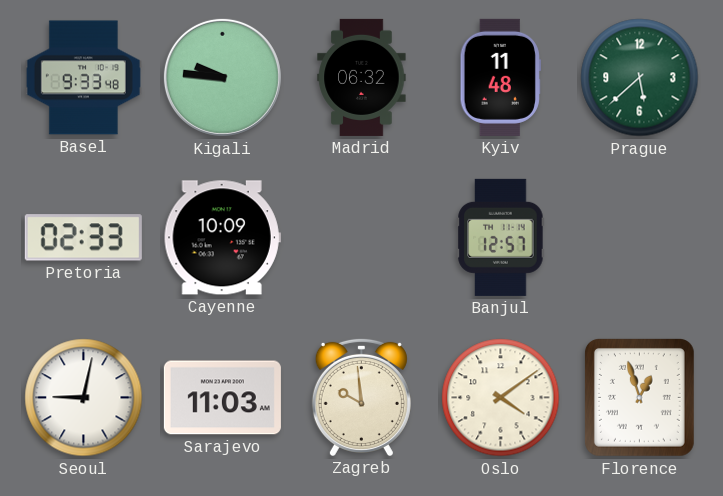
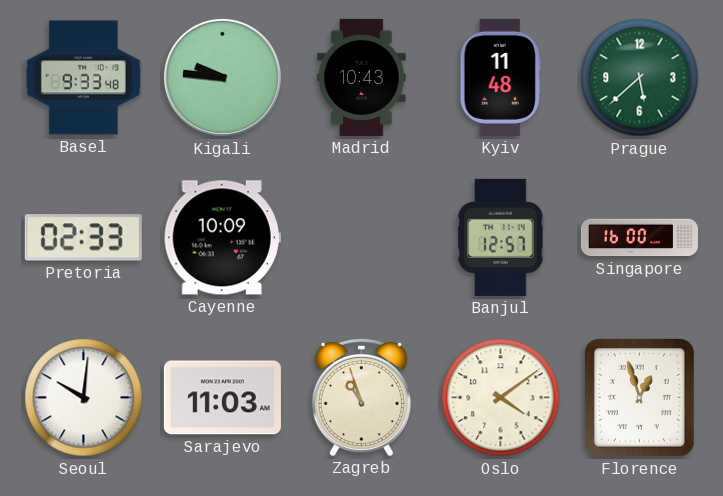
Madrid: 06:32 -> 10:43
Singapore: none -> 16:00
Seoul: 9:02 -> 10:01
Zagreb: 9:59 -> 10:57
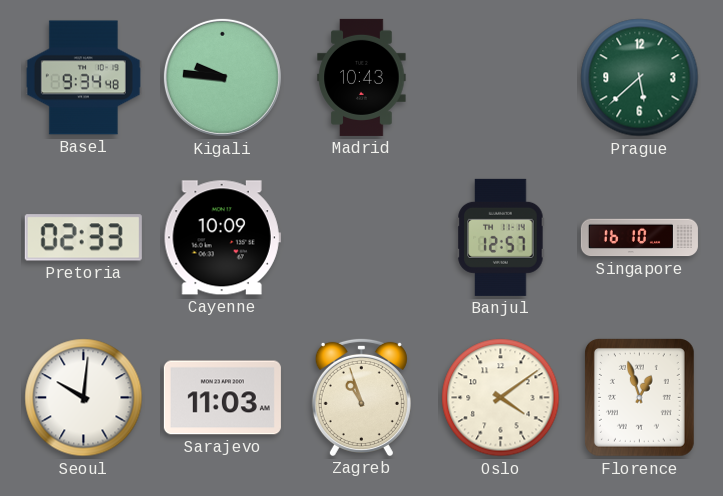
Basel: 9:33 -> 9:34
Kyiv: 11:48 -> none
Singapore: 16:00 -> 16:10
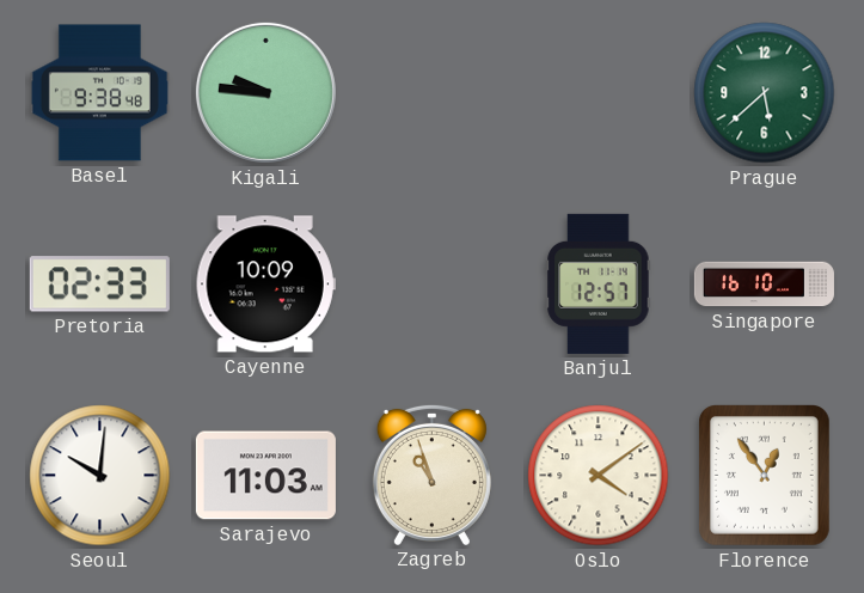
Basel: 9:34 -> 9:38
Madrid: 10:43 -> none
Florence: 12:57 -> 12:54
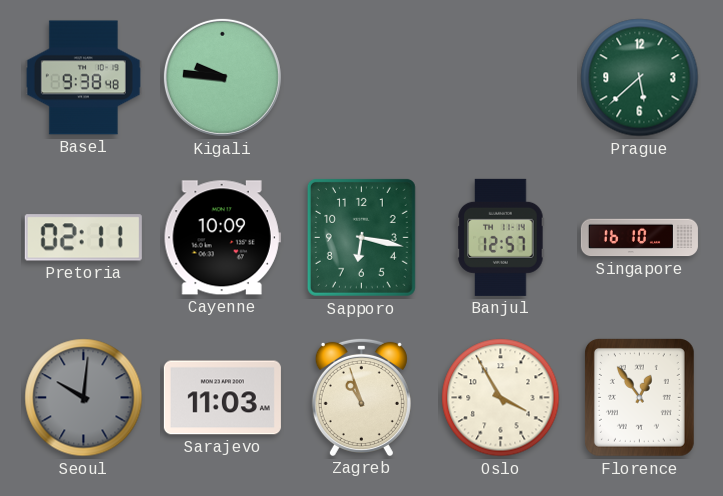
Pretoria: 02:33 -> 02:11
Sapporo: none -> 6:17
Seoul dial: white -> grey
Oslo: 4:09 -> 3:55
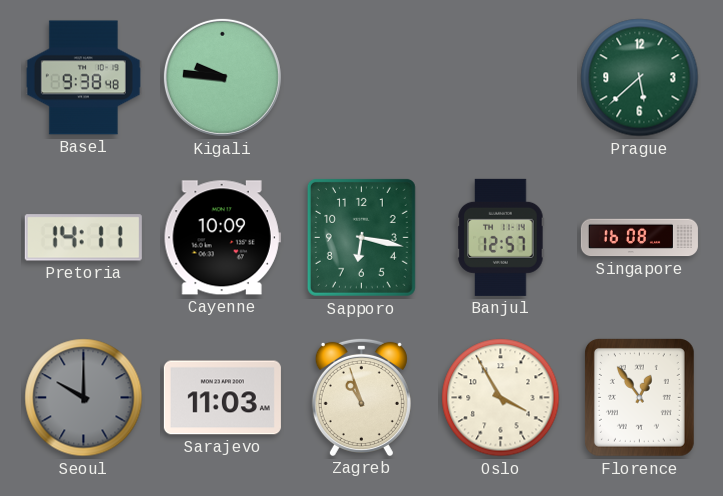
Pretoria: 02:11 -> 14:11
Singapore: 16:10 -> 16:08
Seoul: 10:01 -> 10:00
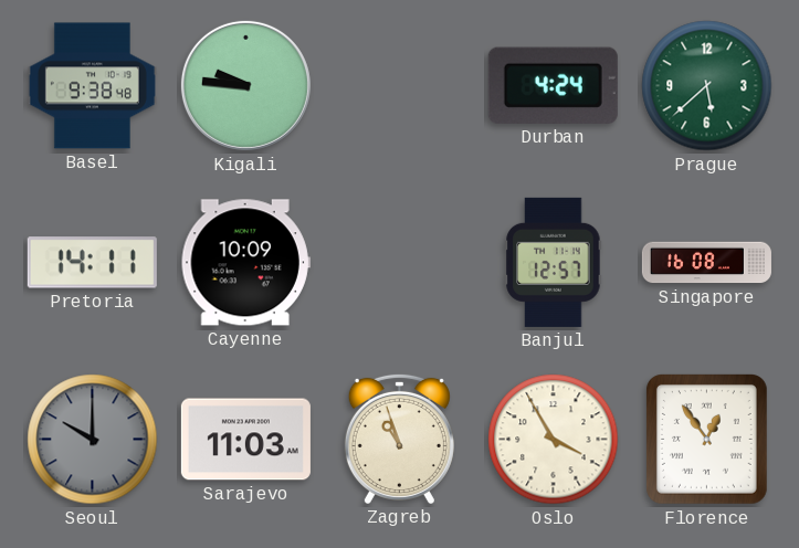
Durban: none -> 4:24
Sapporo: 6:17 -> none
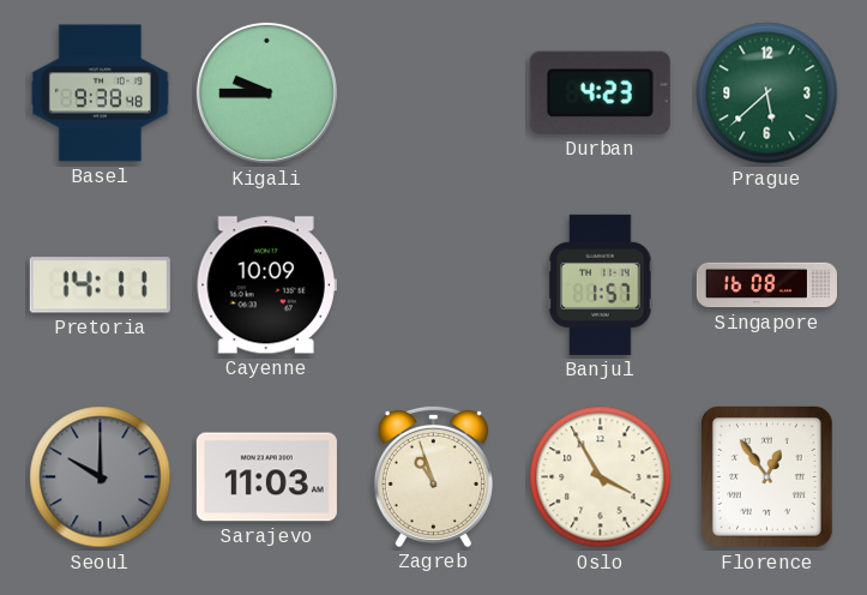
Kigali: 9:46 -> 9:45
Durban: 4:24 -> 4:23
Banjul: 12:57 -> 1:57
